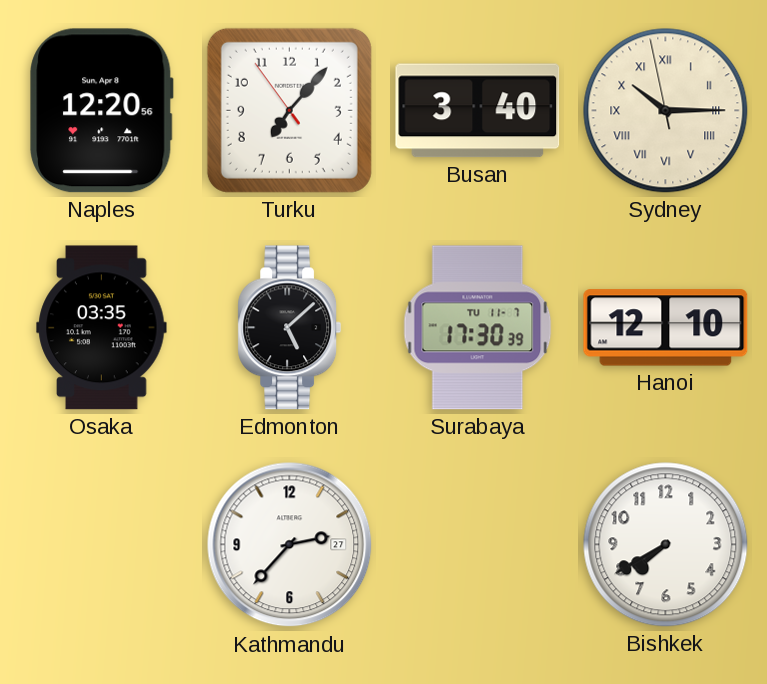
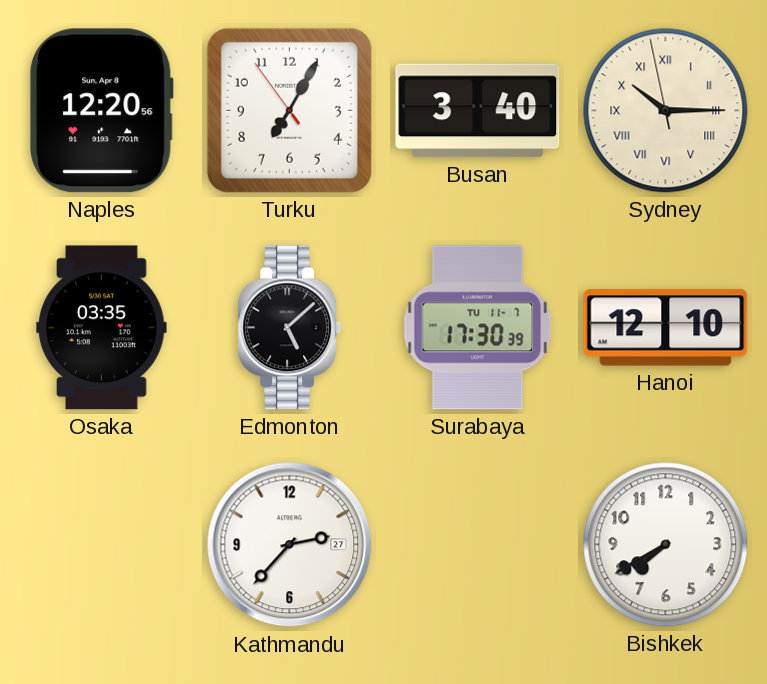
Turku: 7:06 -> 7:04
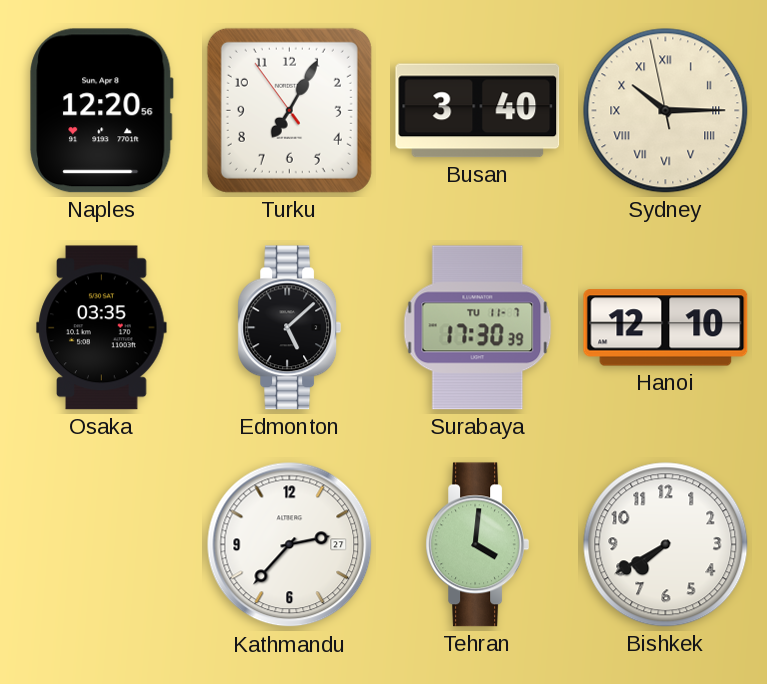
Tehran: none -> 4:01
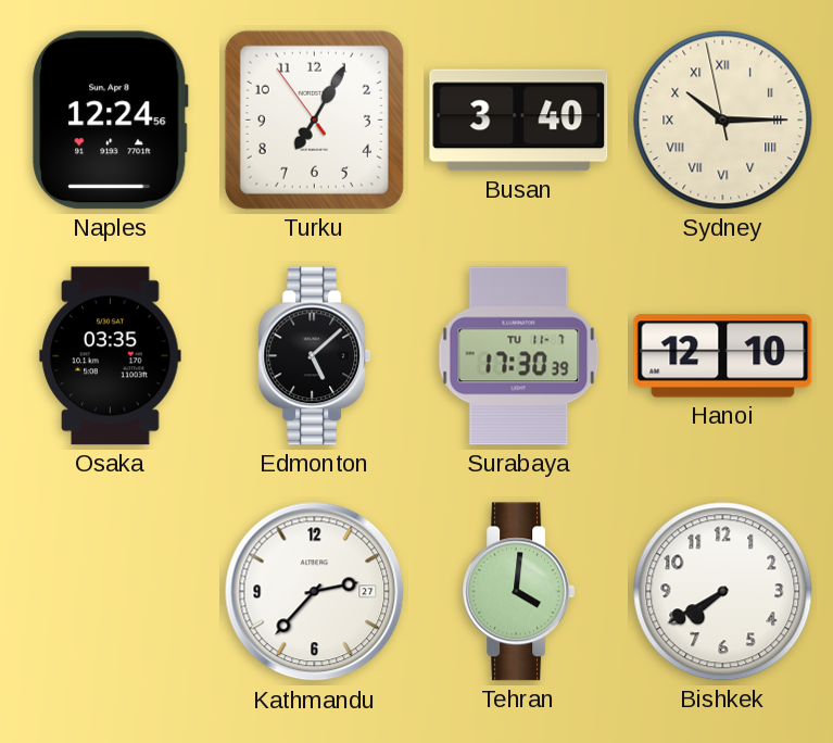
Naples: 12:20 -> 12:24
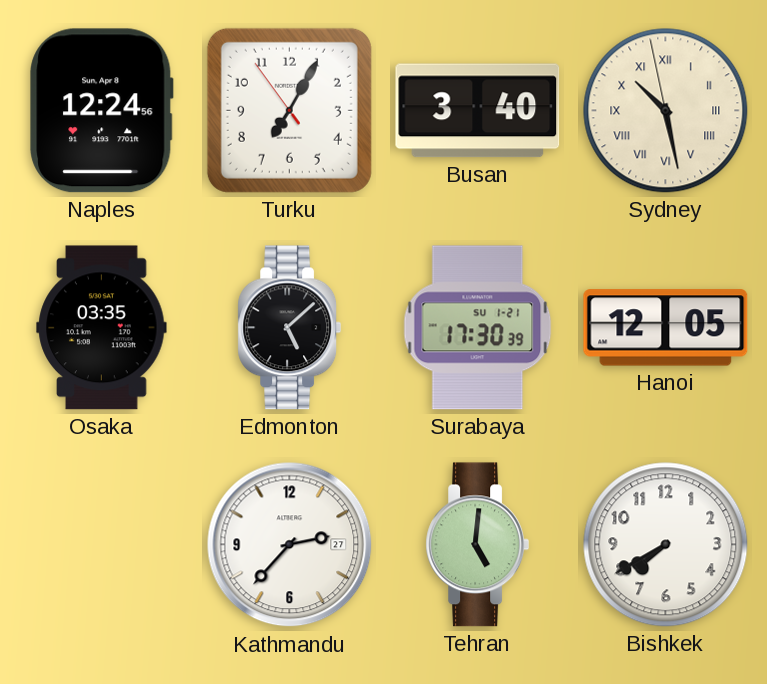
Sydney: 10:14 -> 10:27
Surabaya date: TU 11-7 -> SU 1-21
Hanoi: 12:10 -> 12:05
Tehran: 4:01 -> 5:01
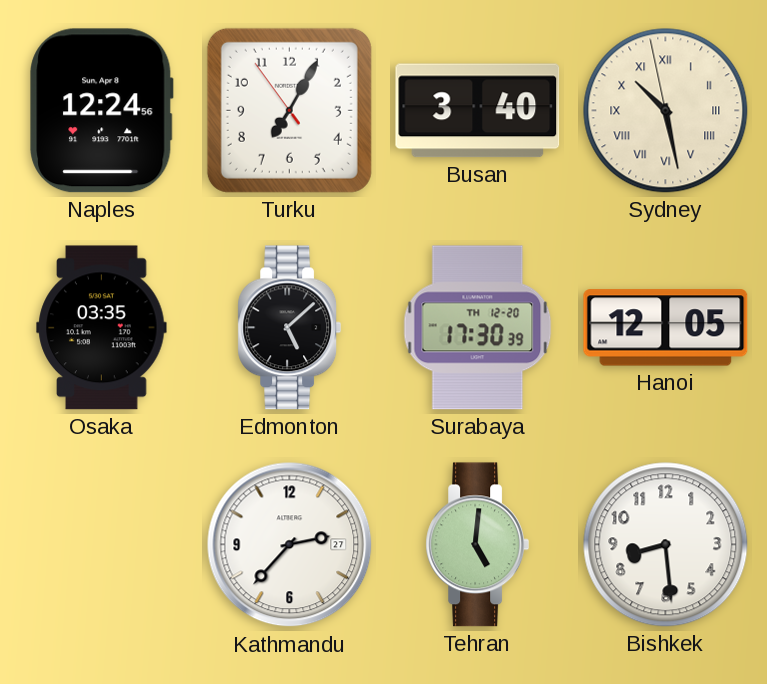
Surabaya date: SU 1-21 -> TH 12-20
Bishkek: 7:40 -> 8:29
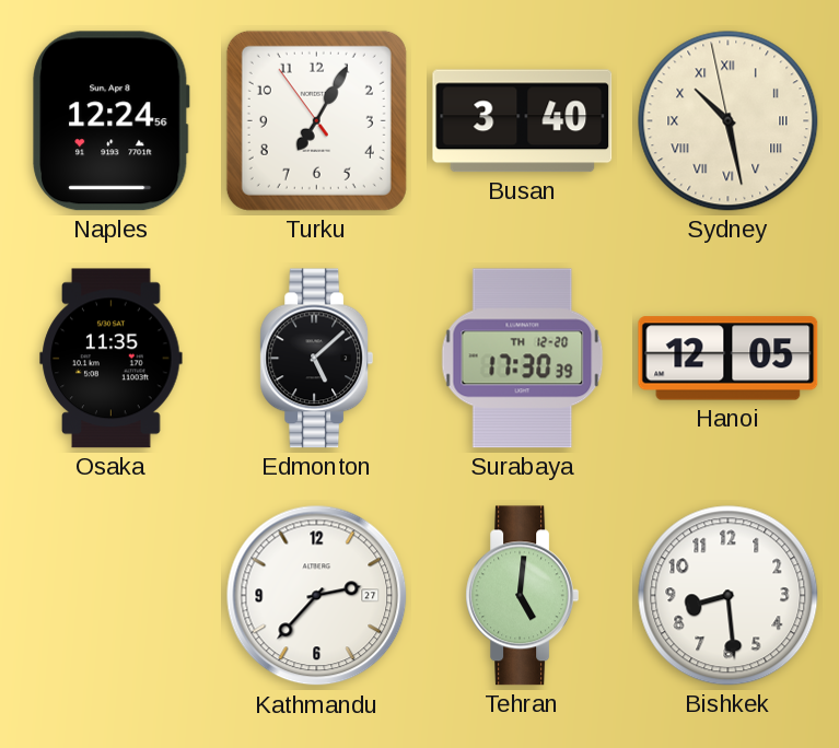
Osaka: 03:35 -> 11:35
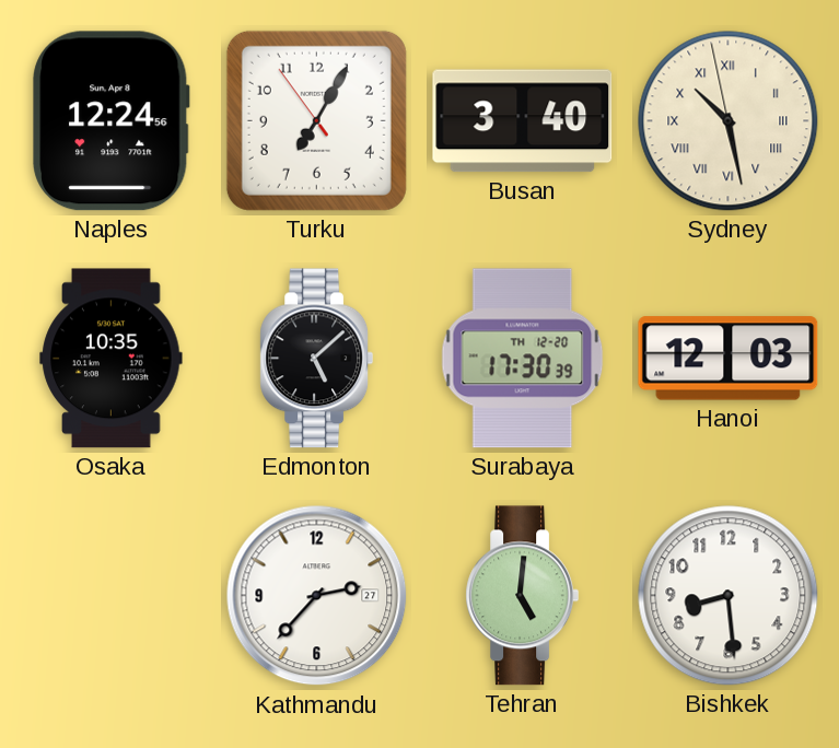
Osaka: 11:35 -> 10:35
Hanoi: 12:05 -> 12:03
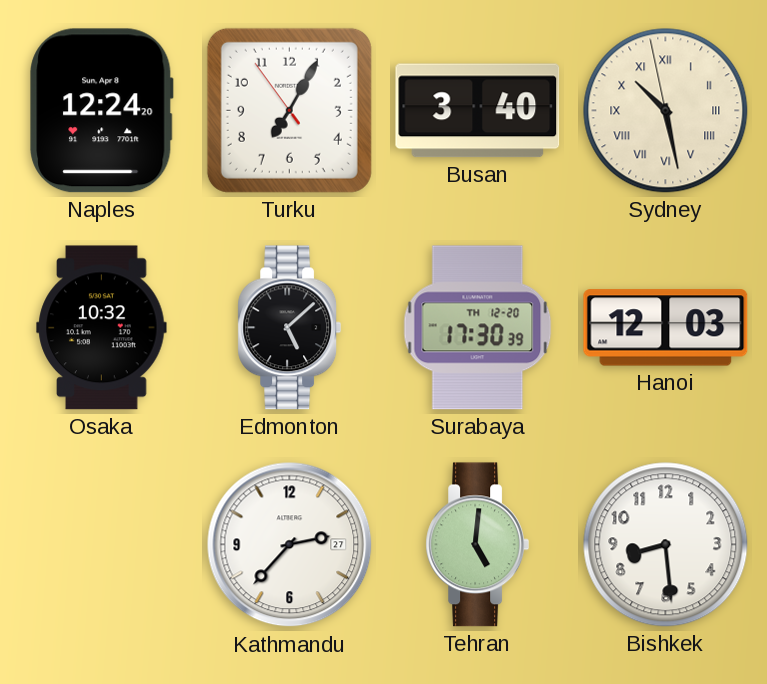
Naples: 12:24:56 -> 12:24:20
Osaka: 10:35 -> 10:32
